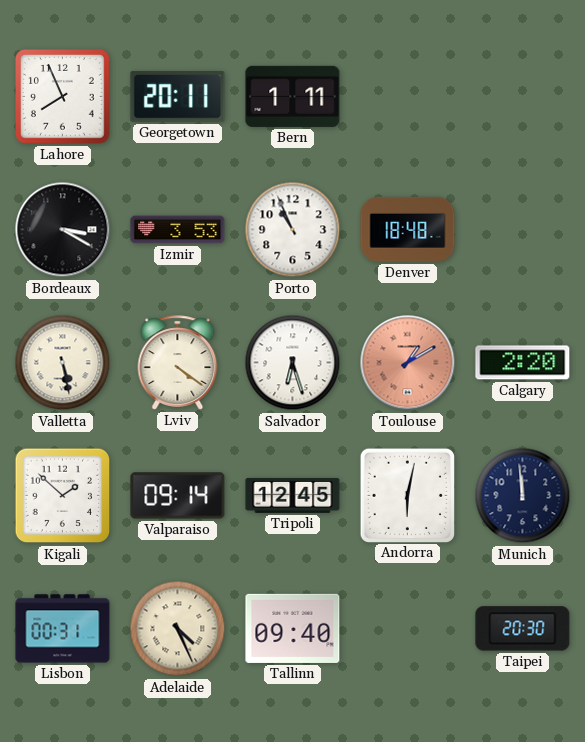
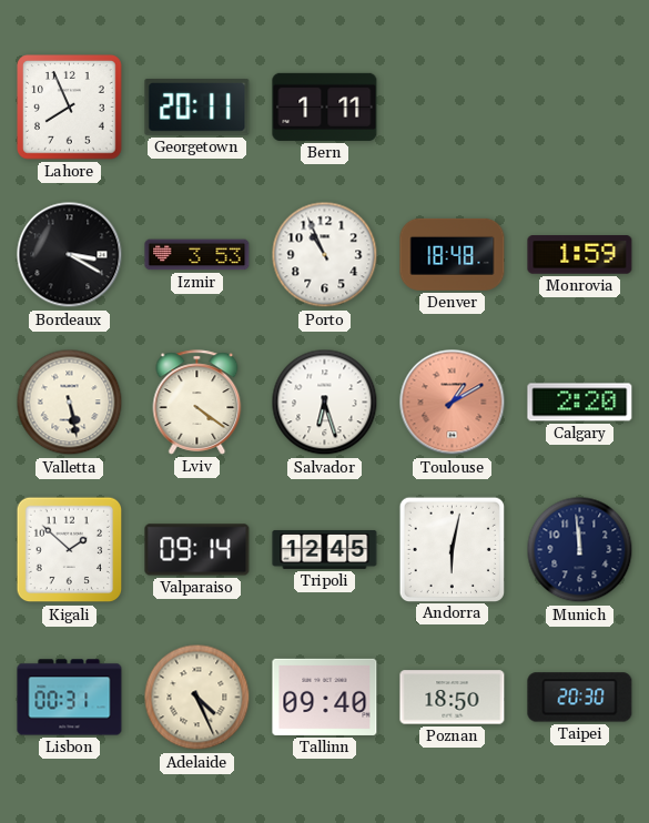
Monrovia: none -> 1:59
Poznan: none -> 18:50
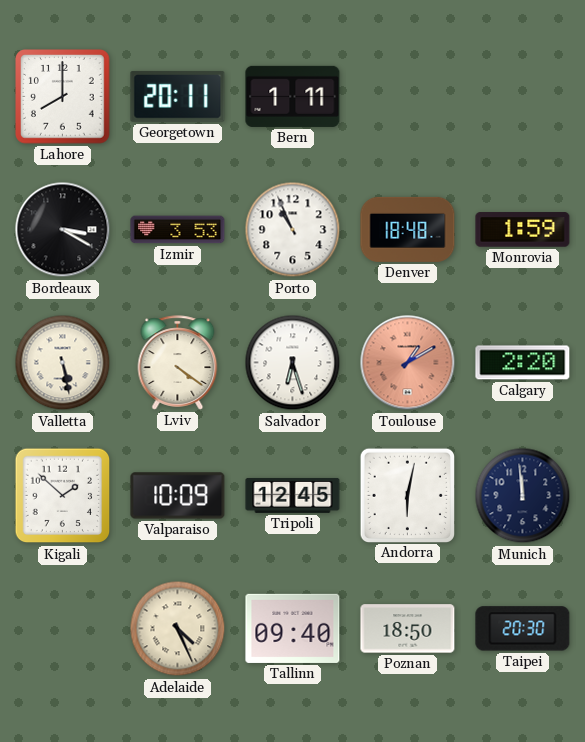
Lahore: 7:56 -> 8:00
Valparaiso: 09:14 -> 10:09
Lisbon: 00:31 -> none
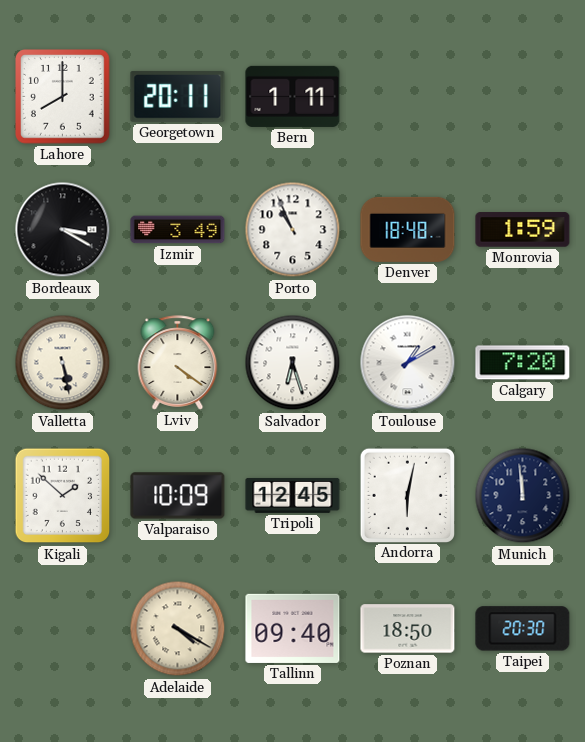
Izmir: 3:53 -> 3:49
Toulouse dial: salmon -> white
Calgary: 2:20 -> 7:20
Adelaide: 4:26 -> 4:20
